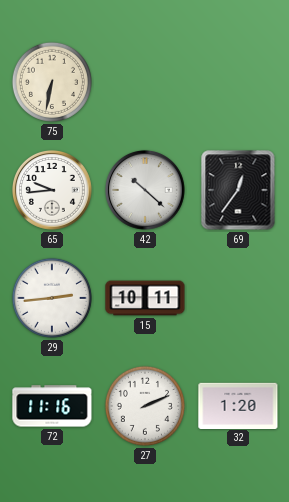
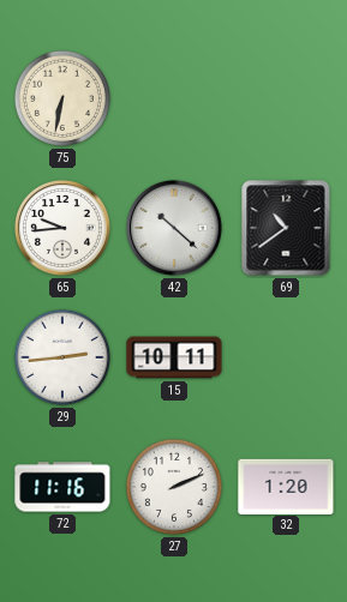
69: 12:36 -> 10:39
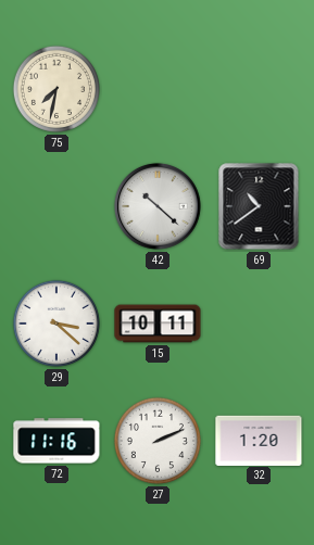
75: 6:32 -> 7:32
65: 9:44 -> none
29: 2:44 -> 3:22
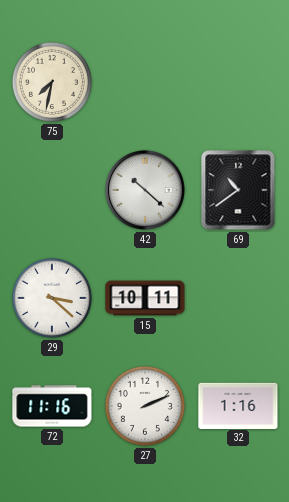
32: 1:20 -> 1:16
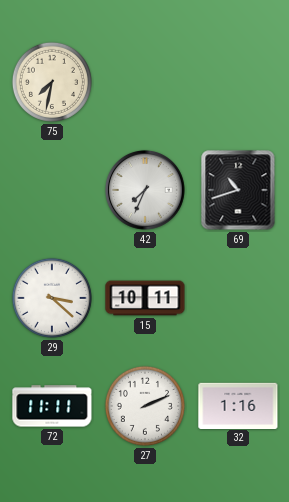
42: 10:22 -> 7:34
69: 10:39 -> 10:42
72: 11:16 -> 11:11
